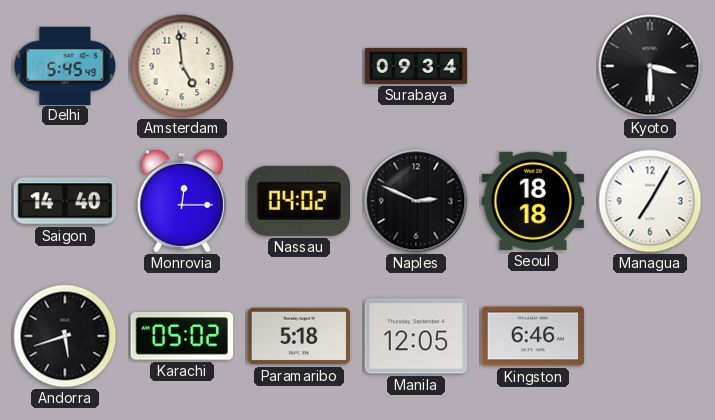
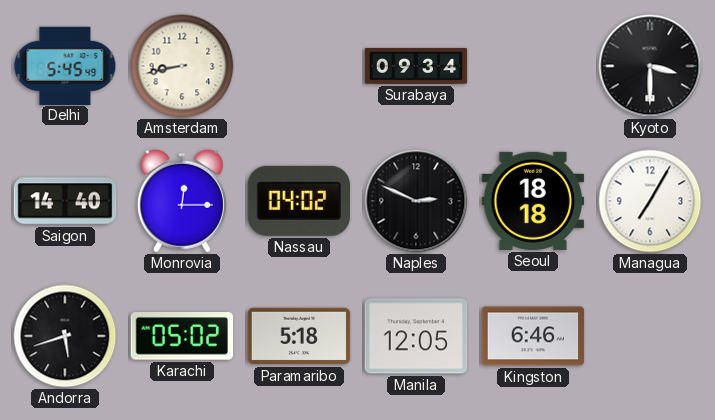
Amsterdam: 4:59 -> 8:43
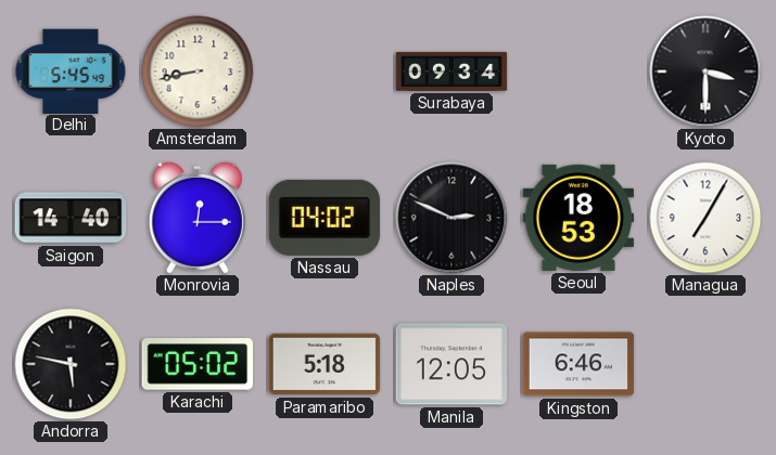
Seoul: 18:18 -> 18:53
Andorra: 5:42 -> 5:47
